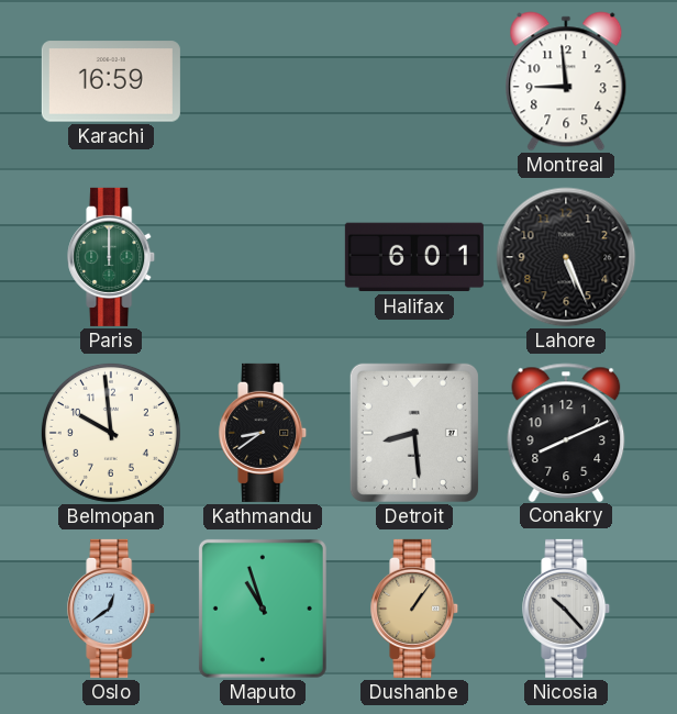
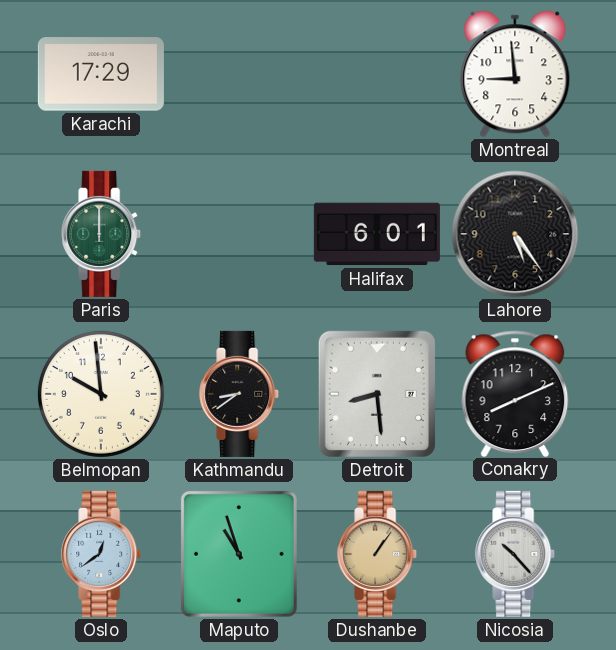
Karachi: 16:59 -> 17:29
Lahore: 5:26 -> 5:24
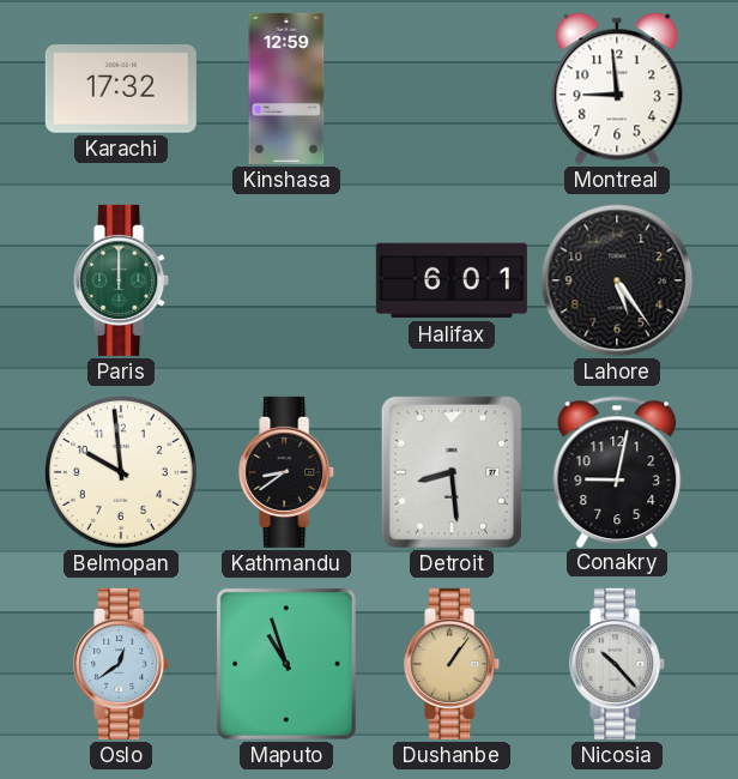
Karachi: 17:29 -> 17:32
Kinshasa: none -> 12:59
Conakry: 8:11 -> 9:02
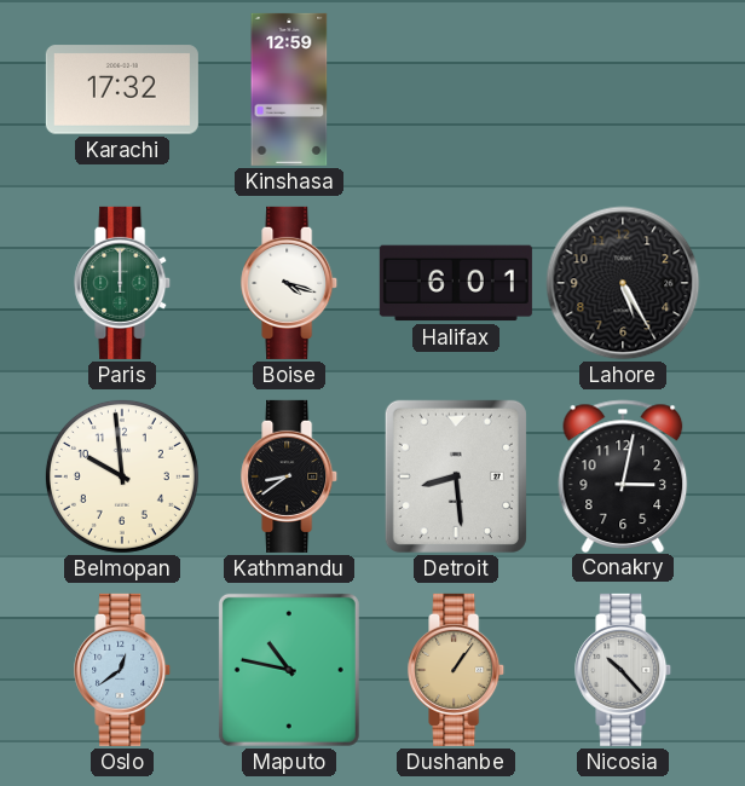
Montreal: 8:59 -> none
Boise: none -> 4:18
Lahore: 5:24 -> 5:25
Conakry: 9:02 -> 3:02
Maputo: 10:57 -> 10:47
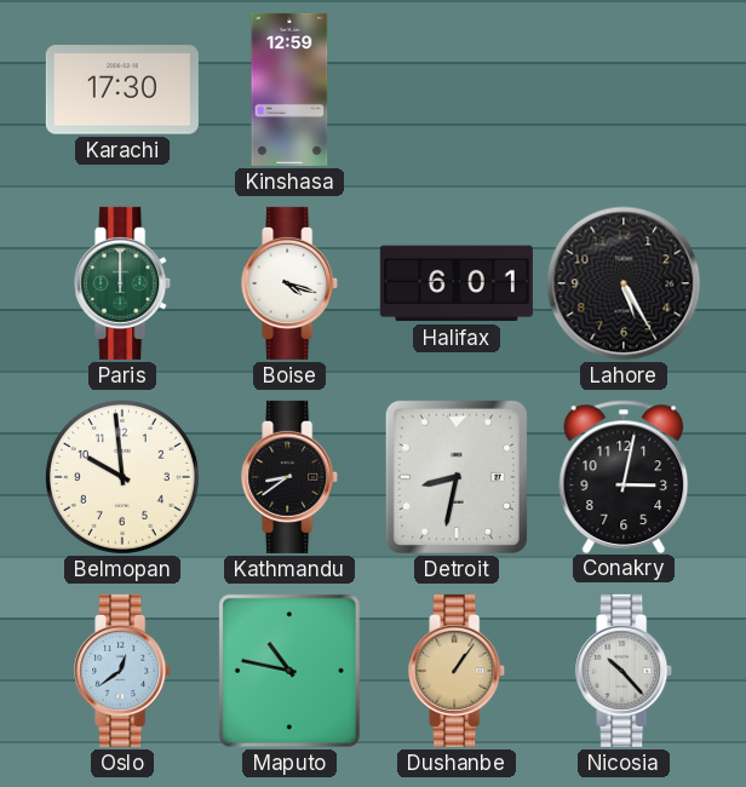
Karachi: 17:32 -> 17:30
Detroit: 8:29 -> 8:32
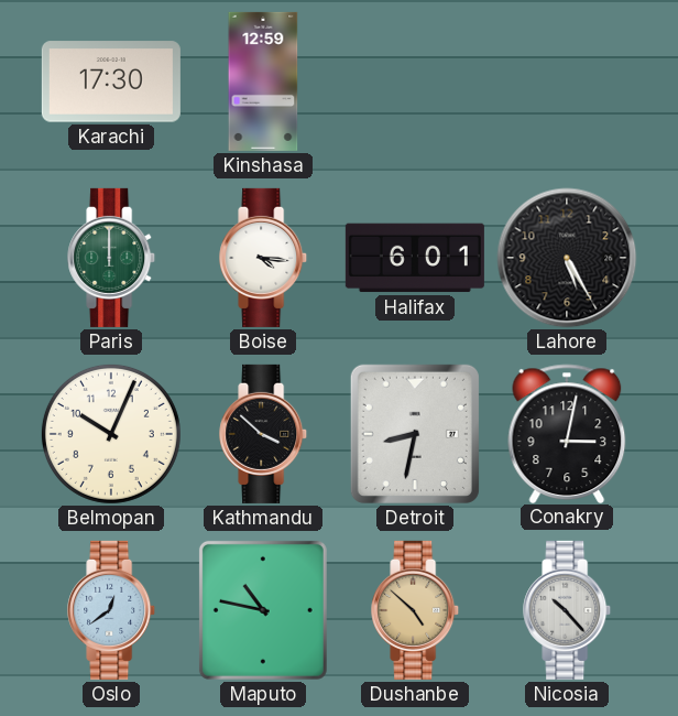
Boise: 4:18 -> 4:16
Belmopan: 9:59 -> 10:04
Kathmandu: 8:39 -> 3:52
Dushanbe: 1:06 -> 4:52
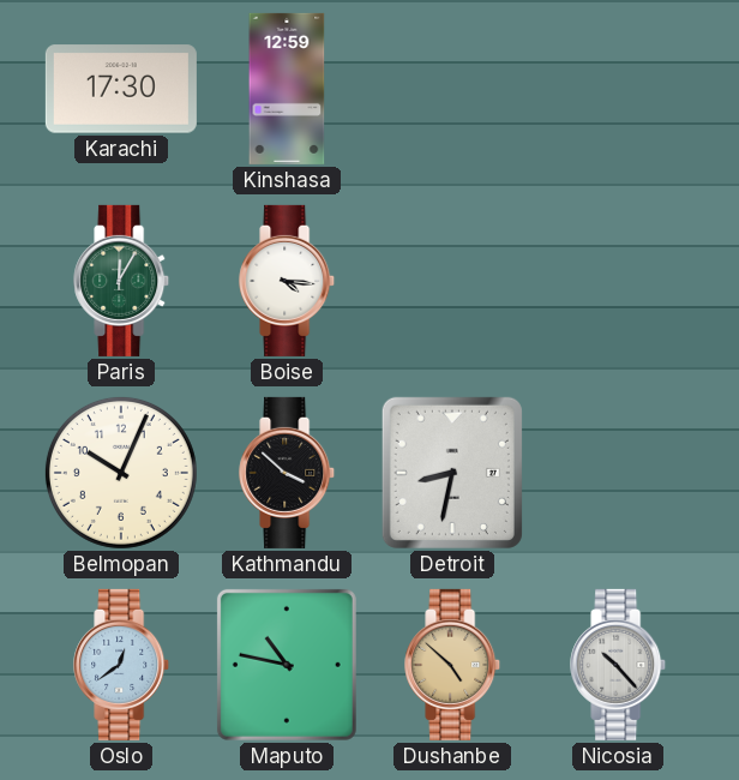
Paris: 12:00 -> 12:05
Halifax: 6:01 -> none
Lahore: 5:25 -> none
Conakry: 3:02 -> none
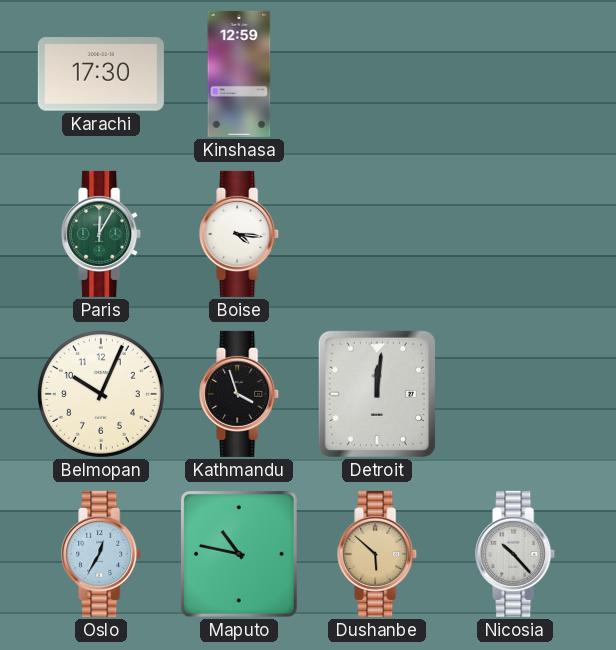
Kathmandu: 3:52 -> 3:57
Detroit: 8:32 -> 12:01
Oslo: 12:39 -> 12:35
Dushanbe: 4:52 -> 5:52
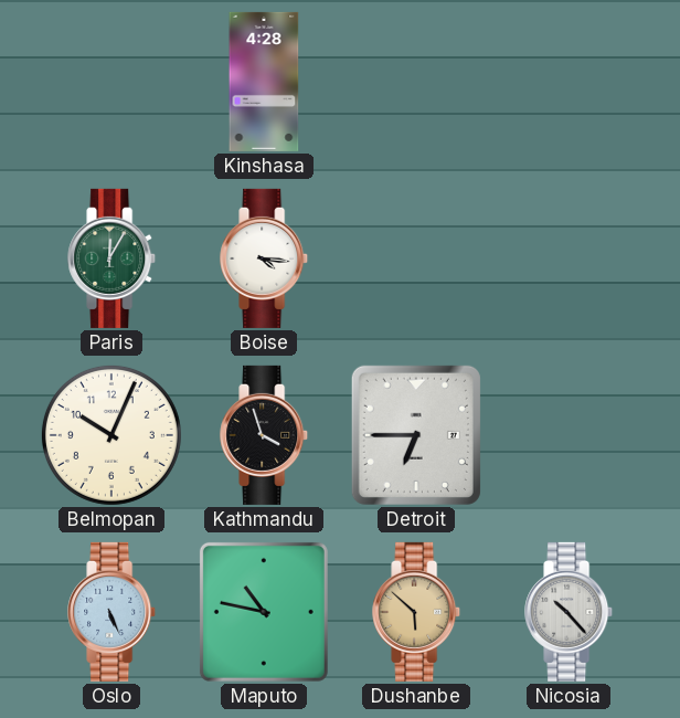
Karachi: 17:30 -> none
Kinshasa: 12:59 -> 4:28
Detroit: 12:01 -> 6:45
Oslo: 12:35 -> 5:26
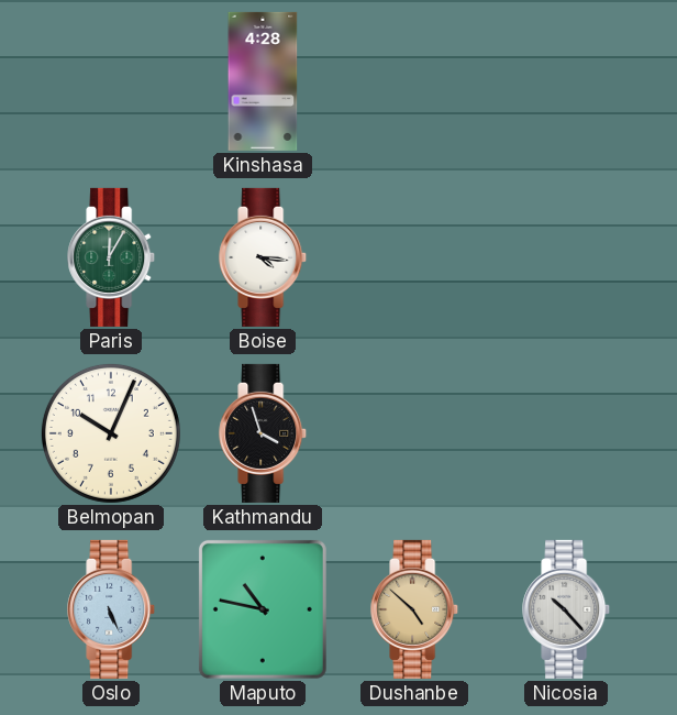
Detroit: 6:45 -> none
Dushanbe: 5:52 -> 4:52
